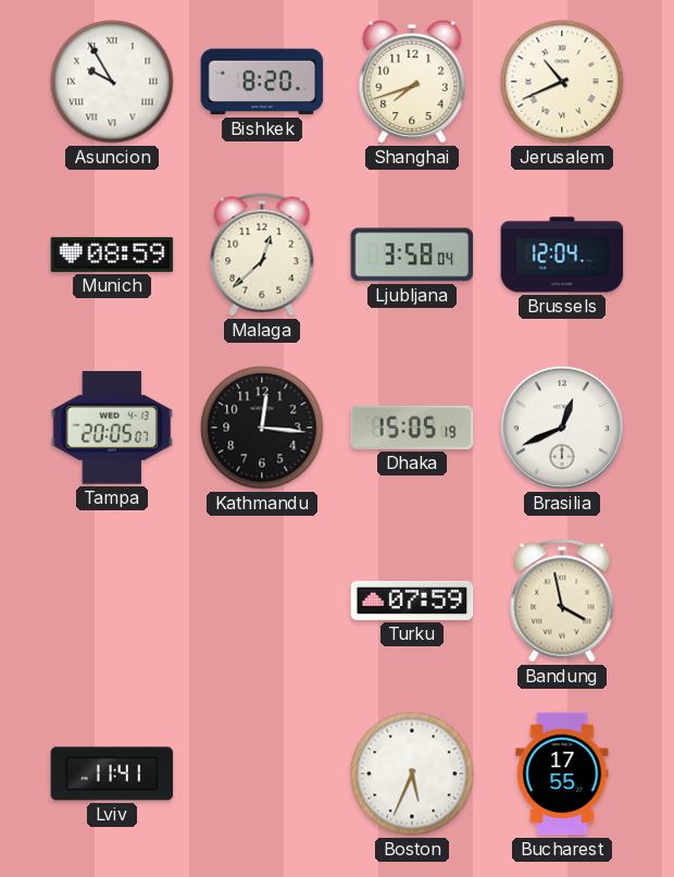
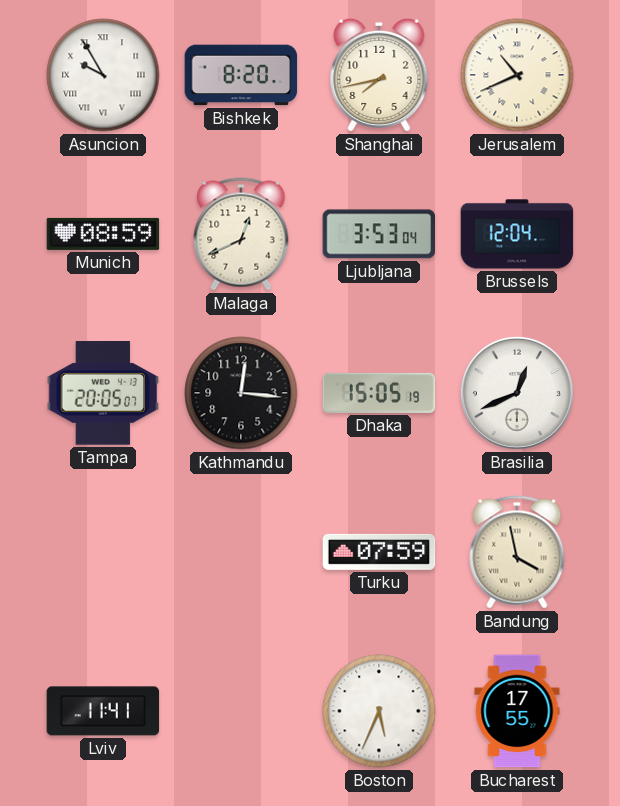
Shanghai: 7:42 -> 7:43
Malaga: 12:38 -> 12:41
Ljubljana: 3:58 -> 3:53
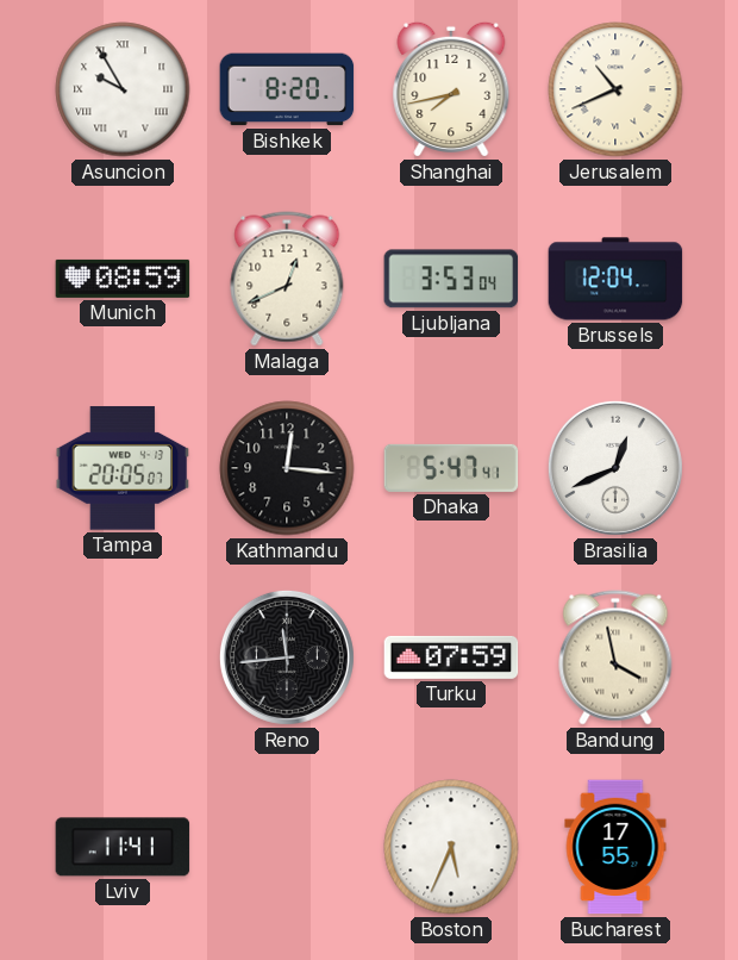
Dhaka: 15:05 -> 5:47
Reno: none -> 11:44
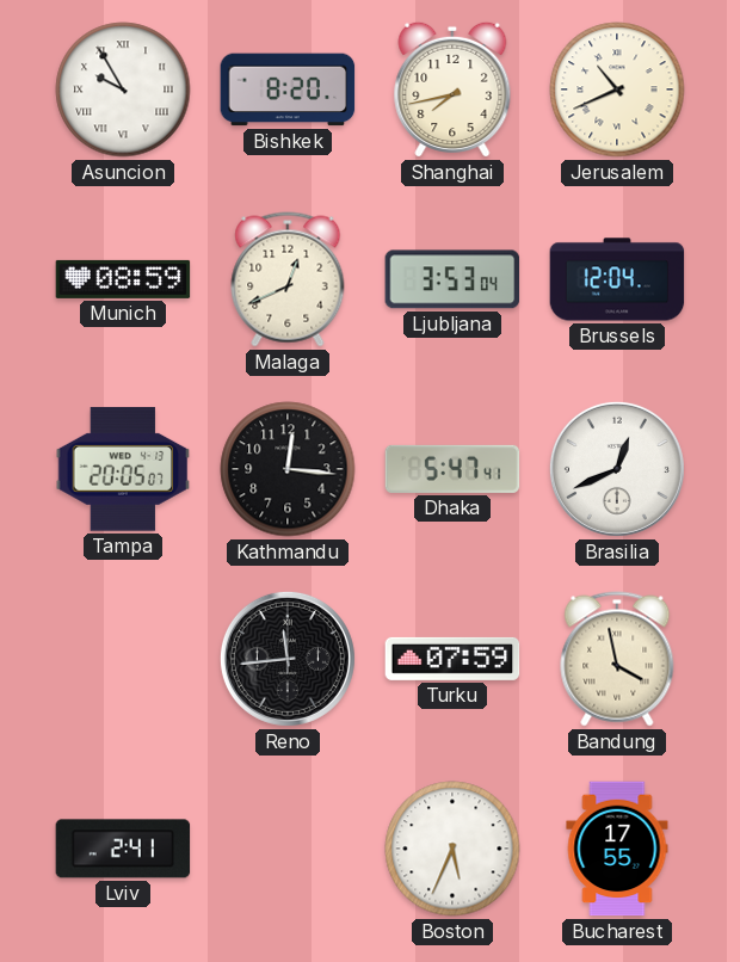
Lviv: 11:41 -> 2:41
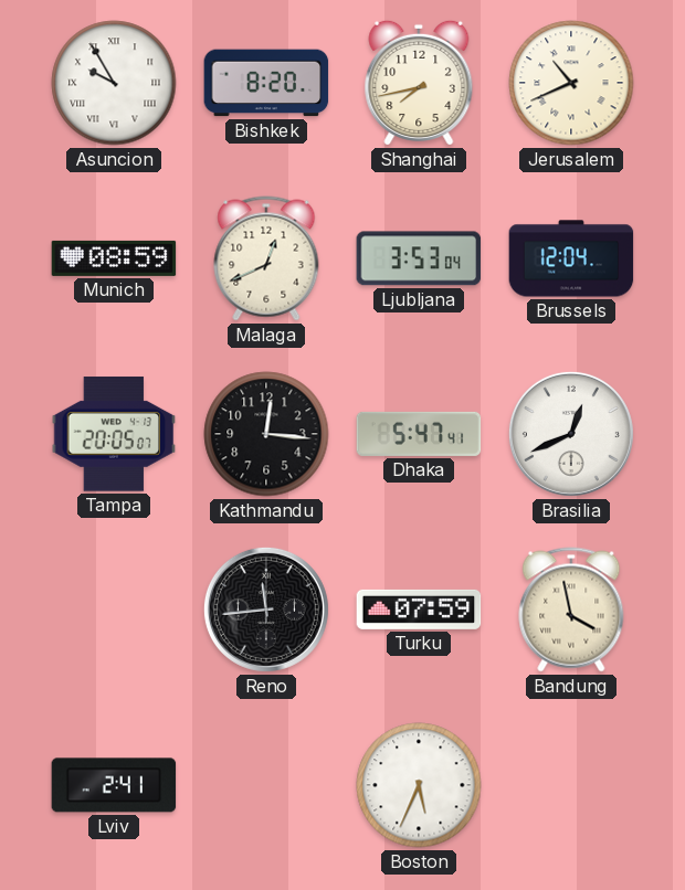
Bucharest: 17:55 -> none
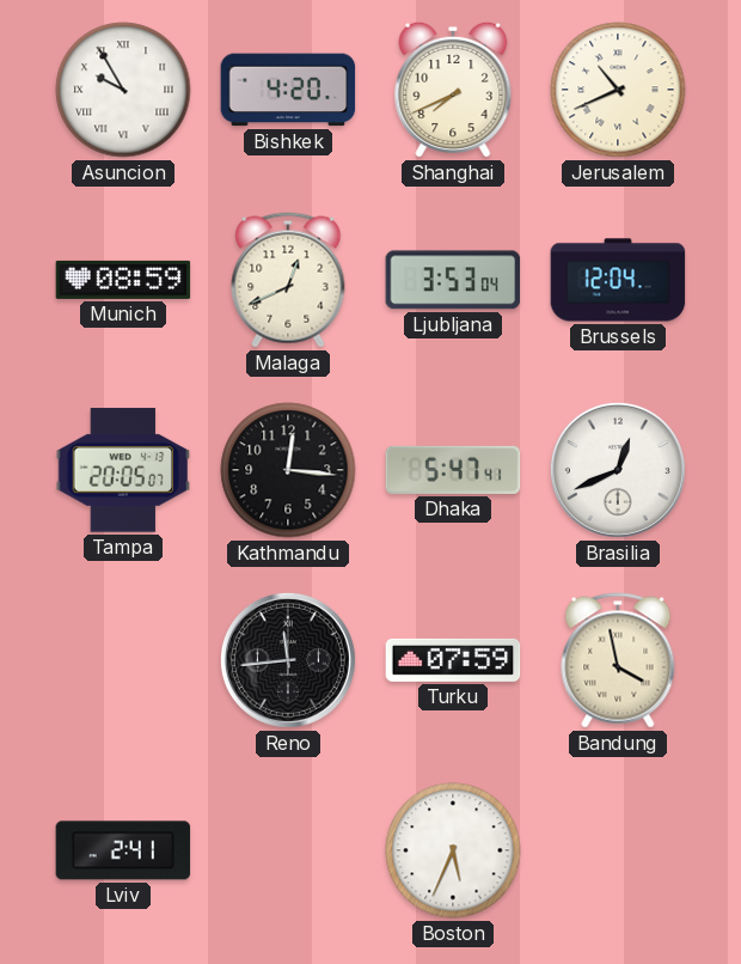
Bishkek: 8:20 -> 4:20
Shanghai: 7:43 -> 7:41
